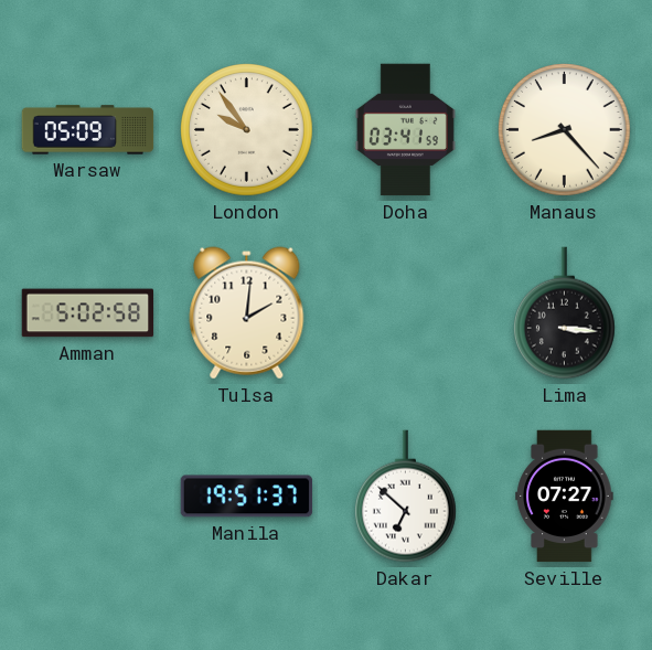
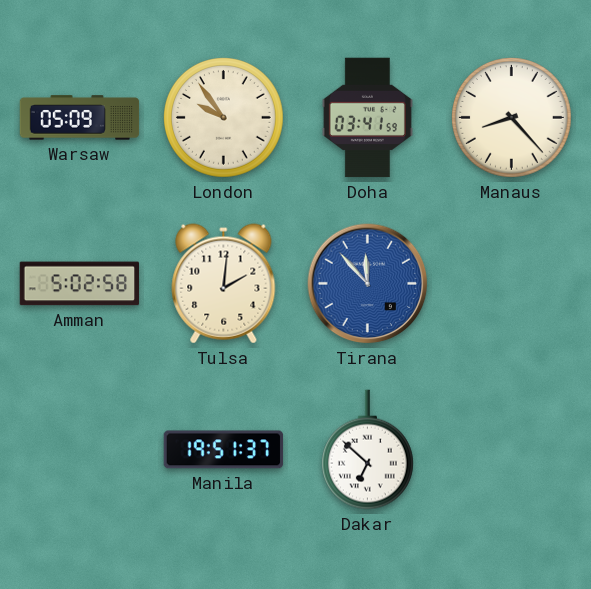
Tirana: none -> 11:53
Lima: 3:16 -> none
Seville: 07:27 -> none
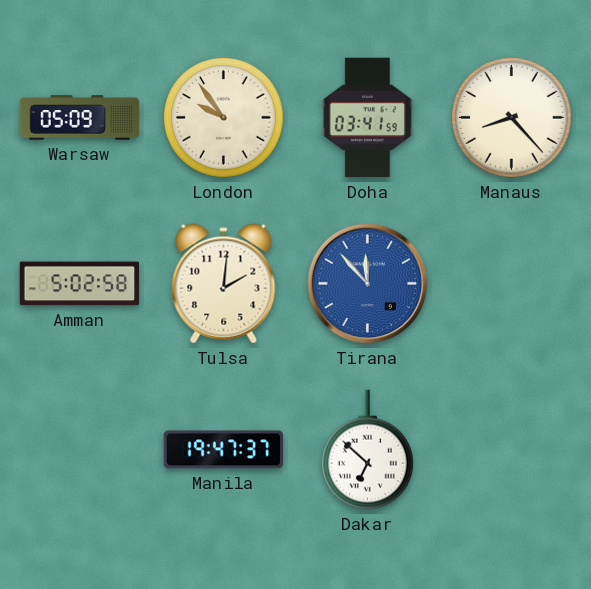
Manila: 19:51 -> 19:47
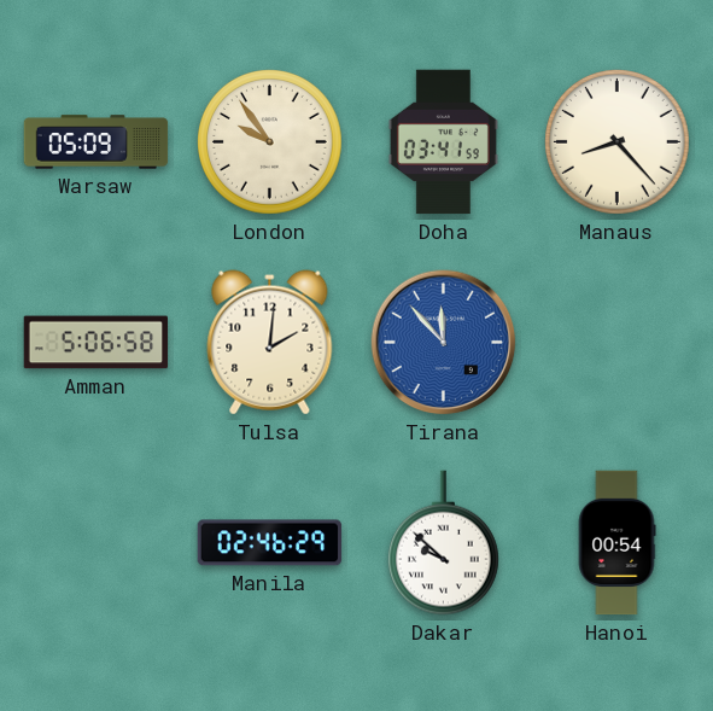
Amman: 5:02 -> 5:06
Manila: 19:47 -> 02:46
Dakar: 6:52 -> 9:52
Hanoi: none -> 00:54
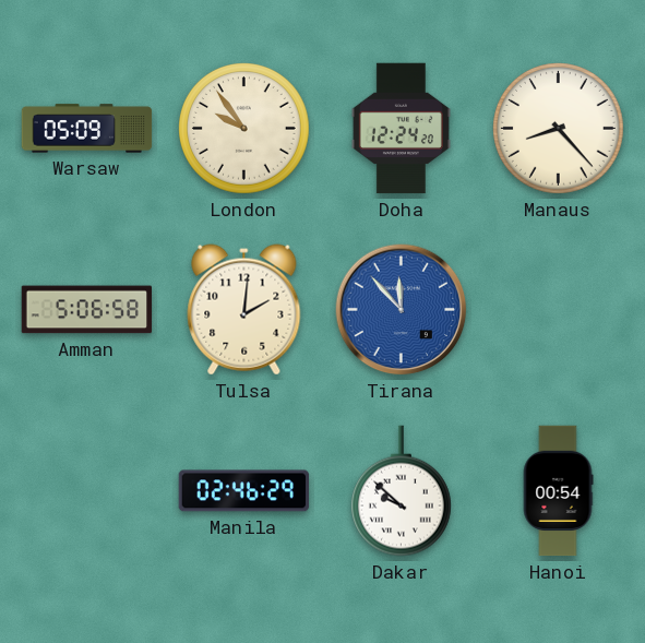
Doha: 03:41 -> 12:24
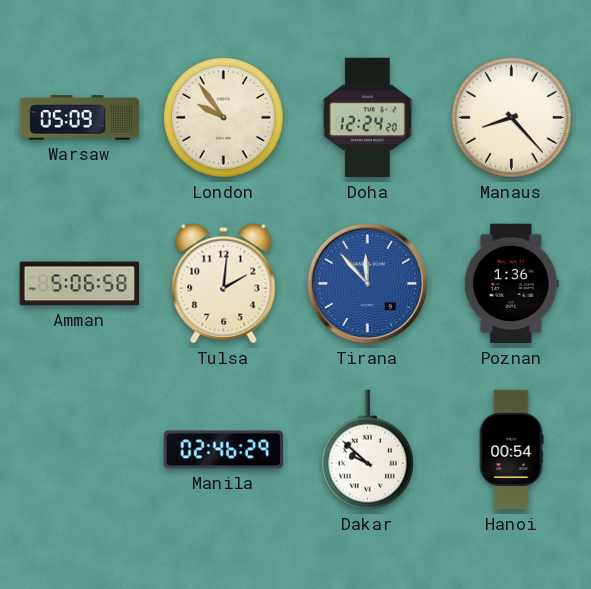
Poznan: none -> 1:36
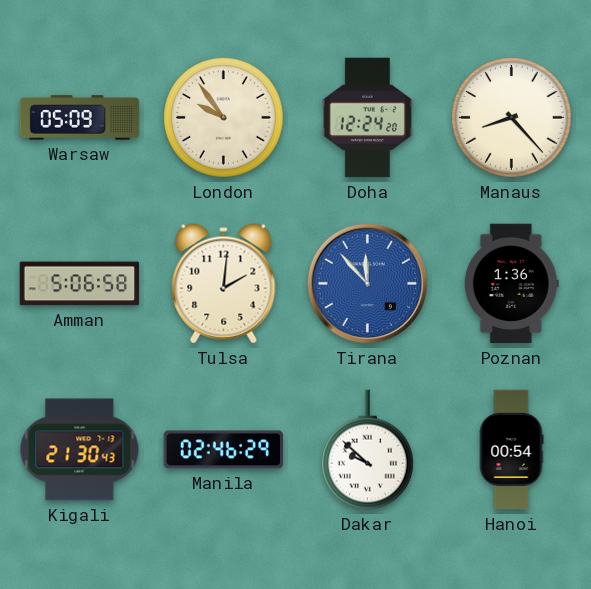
Kigali: none -> 21:30
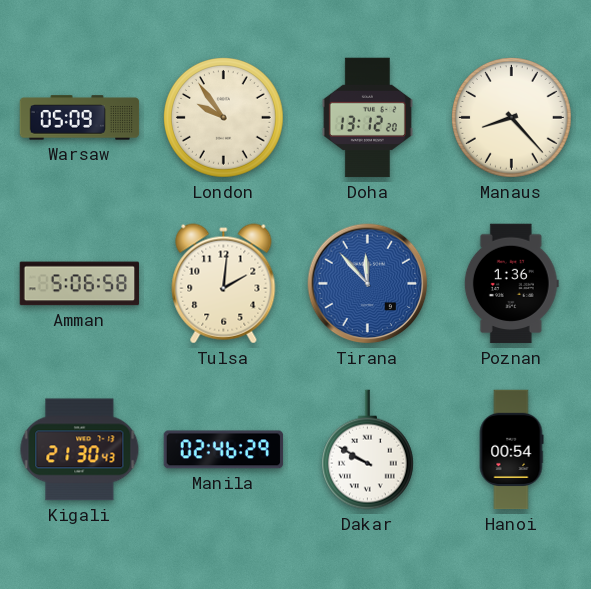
Doha: 12:24 -> 13:12
Dakar: 9:52 -> 9:50
